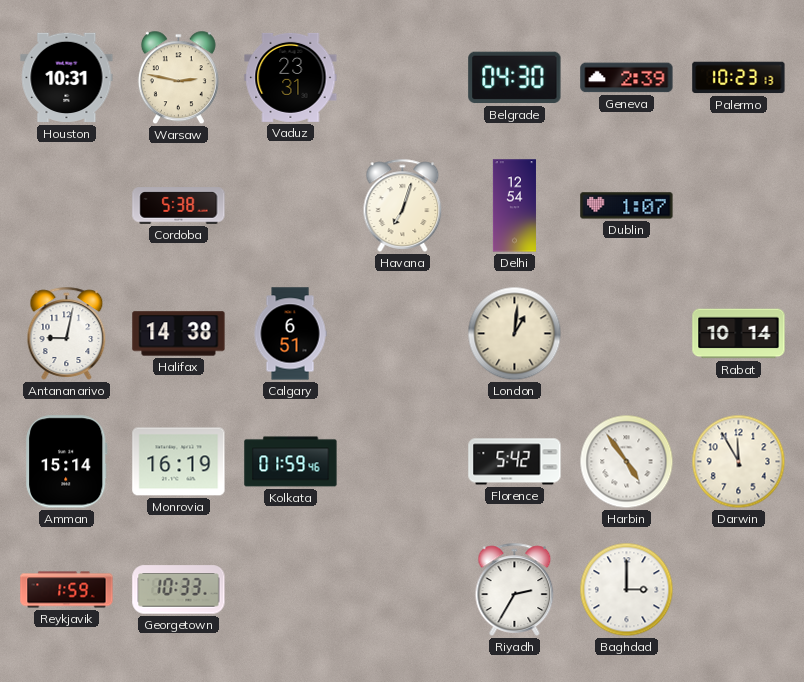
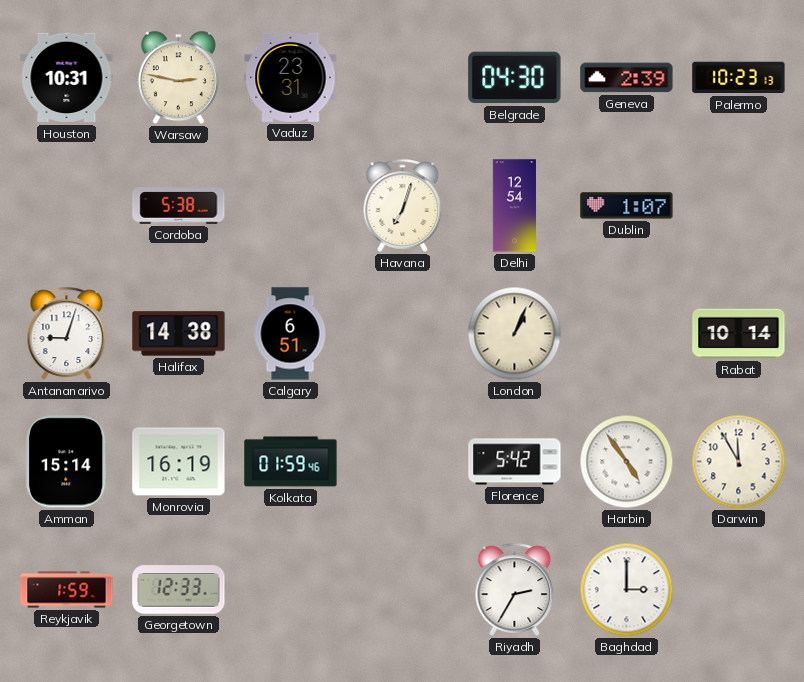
Antananarivo: 9:02 -> 9:03
London: 1:01 -> 1:04
Georgetown: 10:33 -> 12:33
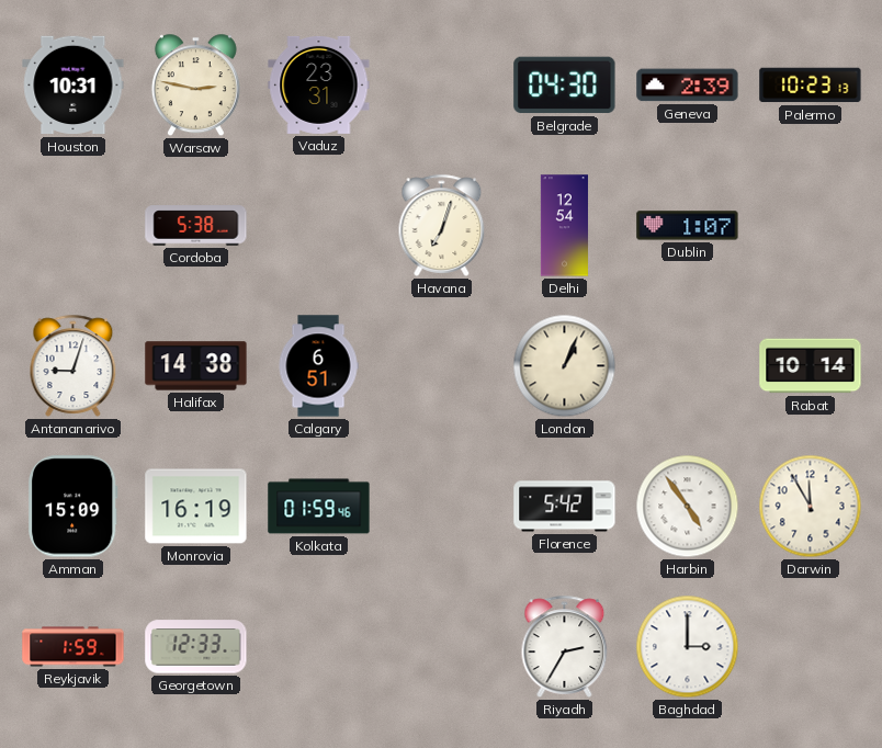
Amman: 15:14 -> 15:09
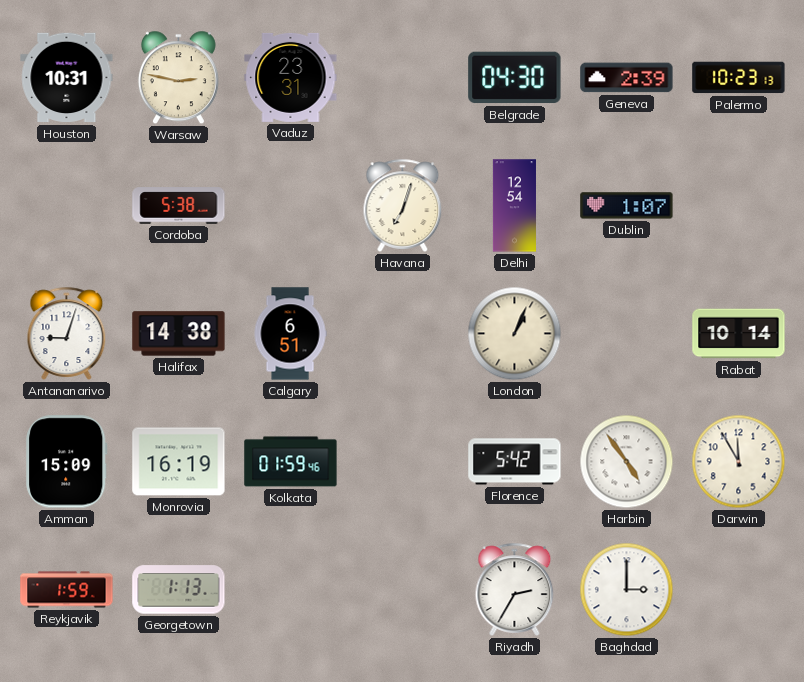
Georgetown: 12:33 -> 1:13
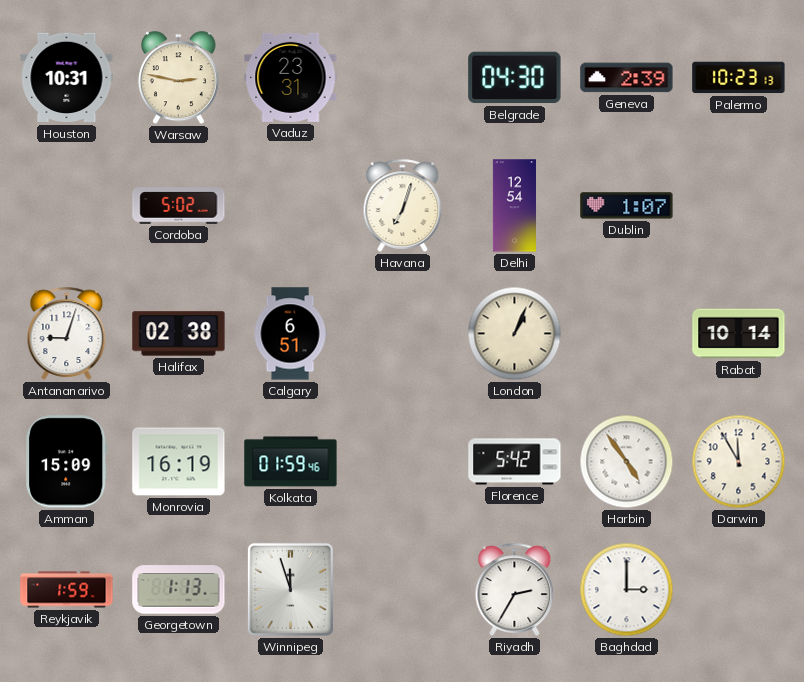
Cordoba: 5:38 -> 5:02
Halifax: 14:38 -> 02:38
Winnipeg: none -> 11:57
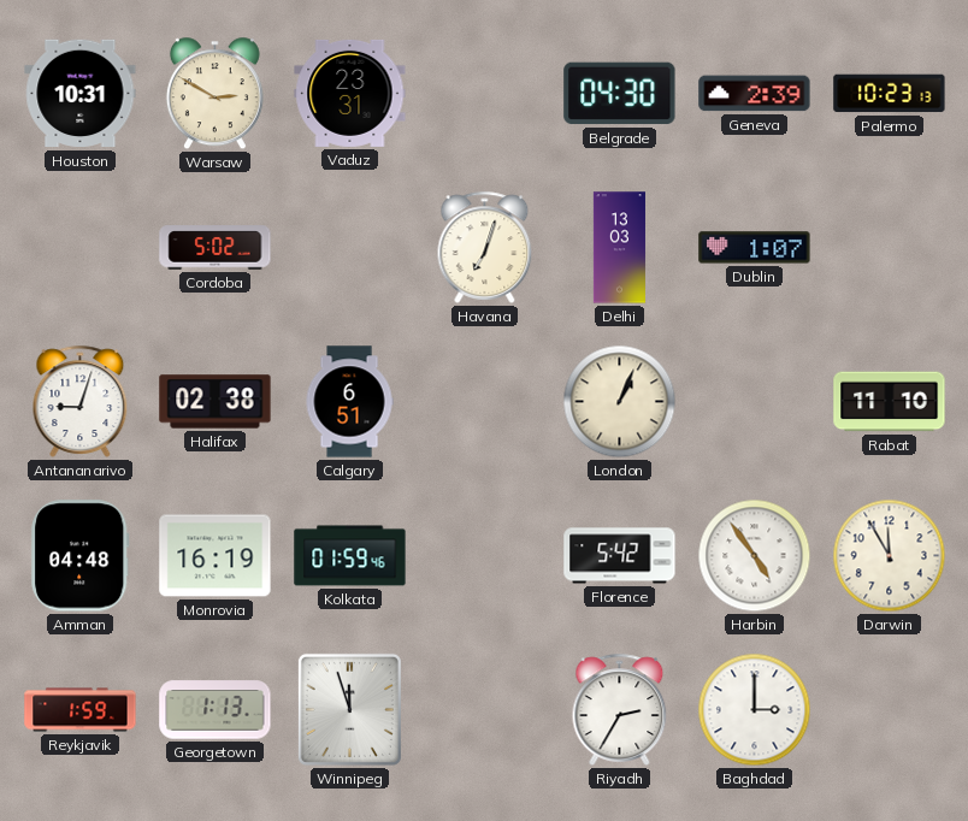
Warsaw: 2:47 -> 2:50
Delhi: 12:54 -> 13:03
Rabat: 10:14 -> 11:10
Amman: 15:09 -> 04:48
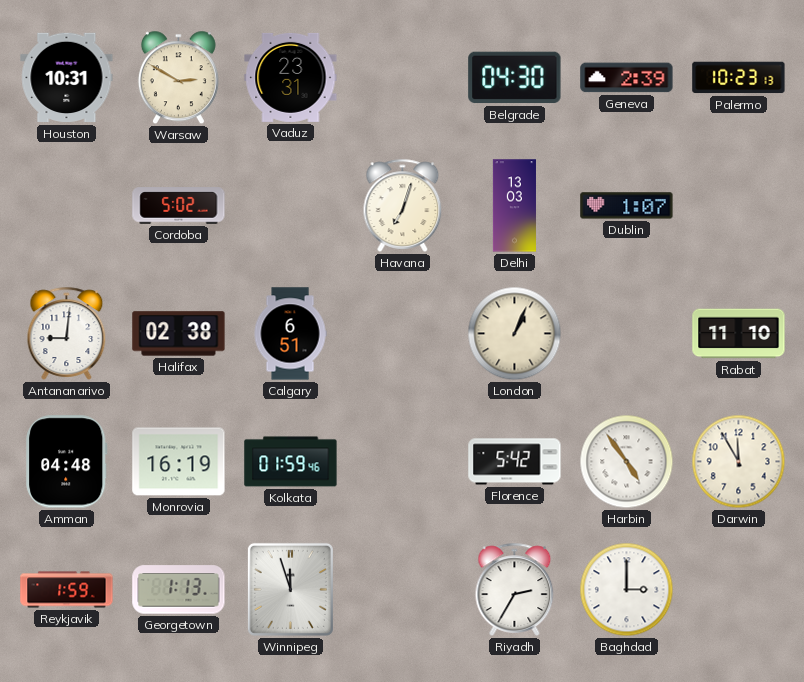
Antananarivo: 9:03 -> 9:01
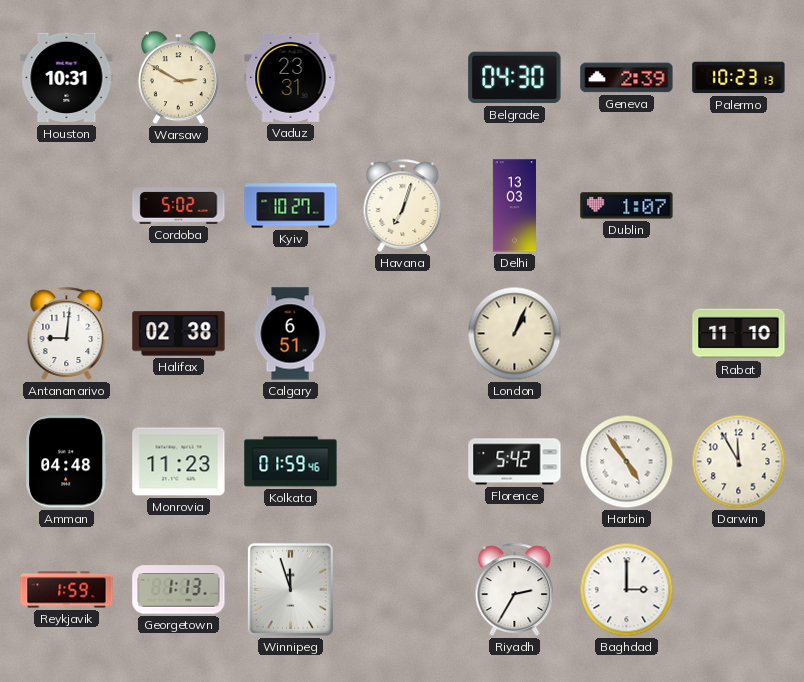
Kyiv: none -> 10:27
Monrovia: 16:19 -> 11:23
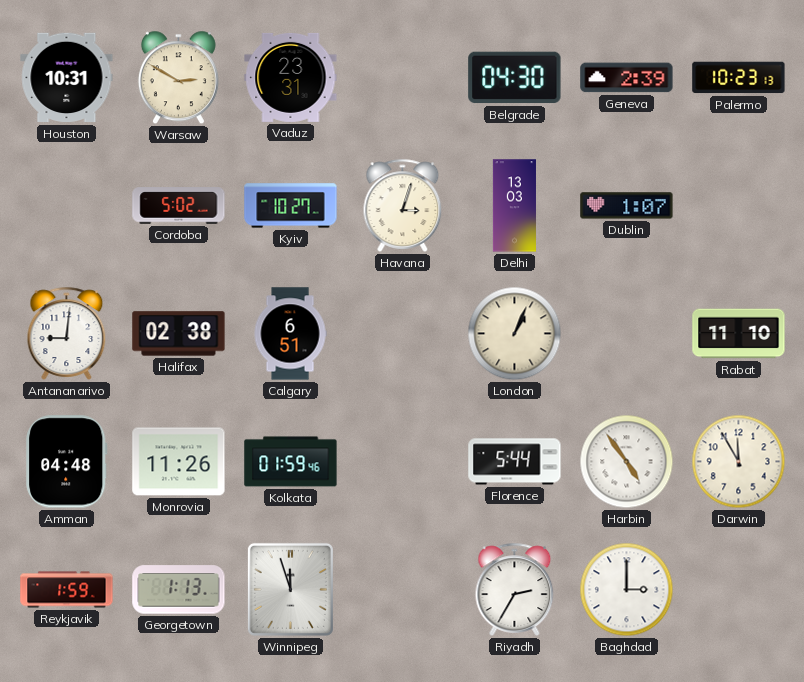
Havana: 7:03 -> 3:03
Monrovia: 11:23 -> 11:26
Florence: 5:42 -> 5:44
